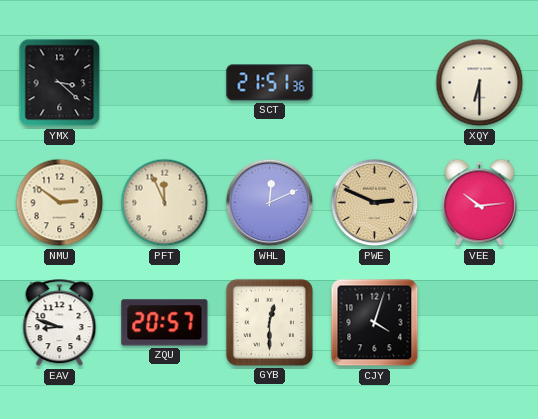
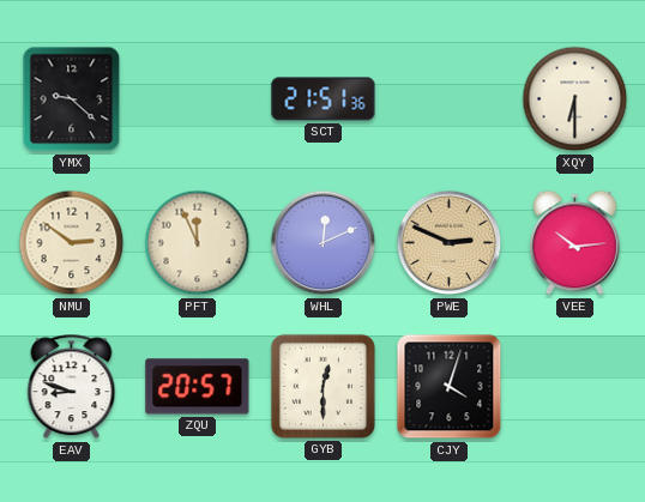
YMX: 3:22 -> 9:22
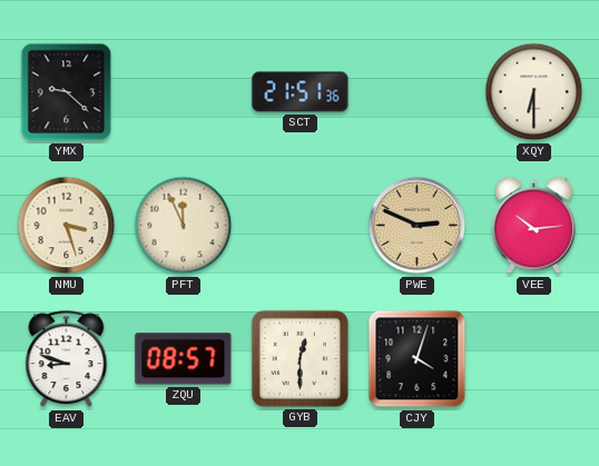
NMU: 2:51 -> 3:27
WHL: 12:11 -> none
ZQU: 20:57 -> 08:57
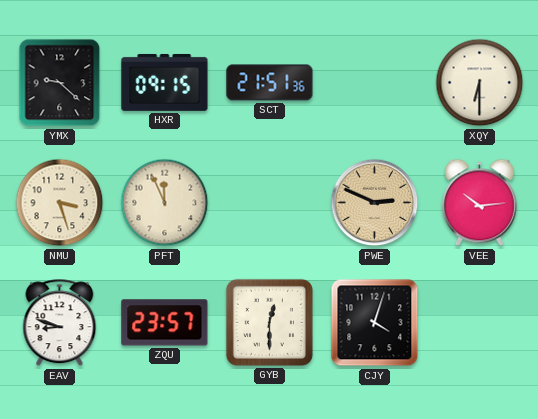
HXR: none -> 09:15
ZQU: 08:57 -> 23:57
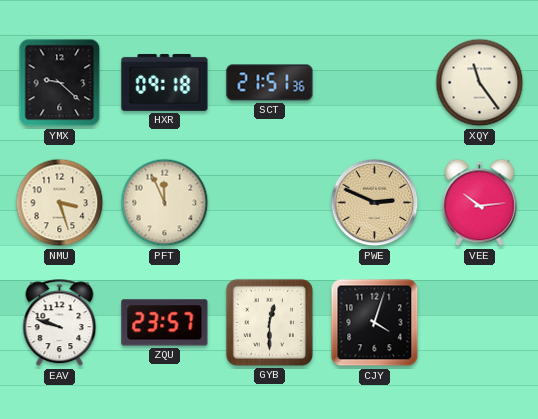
HXR: 09:15 -> 09:18
XQY: 6:30 -> 11:24
EAV: 8:48 -> 9:48
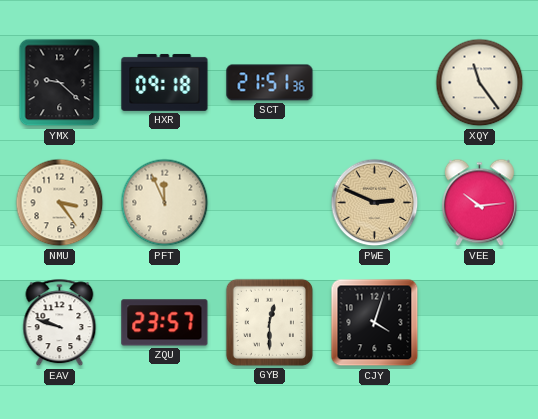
NMU: 3:27 -> 3:24
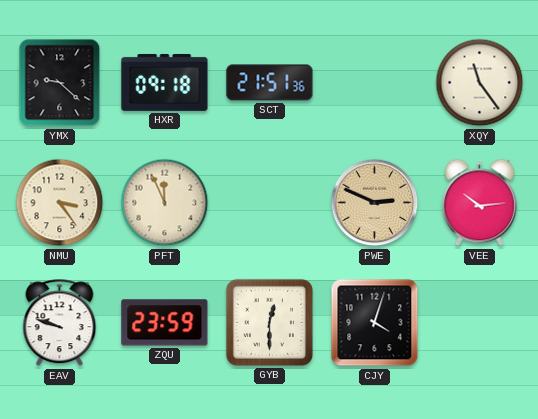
ZQU: 23:57 -> 23:59
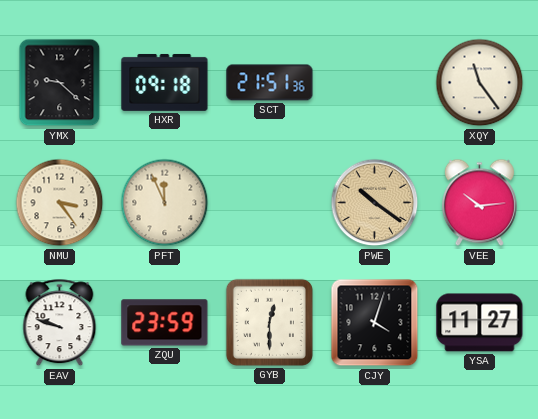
PWE: 2:49 -> 10:21
YSA: none -> 11:27
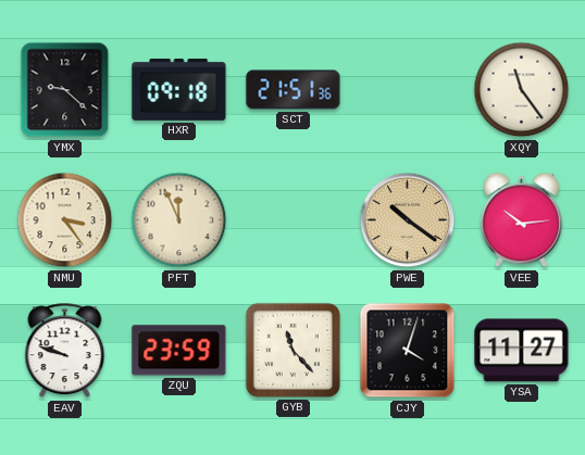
GYB: 12:30 -> 11:23
